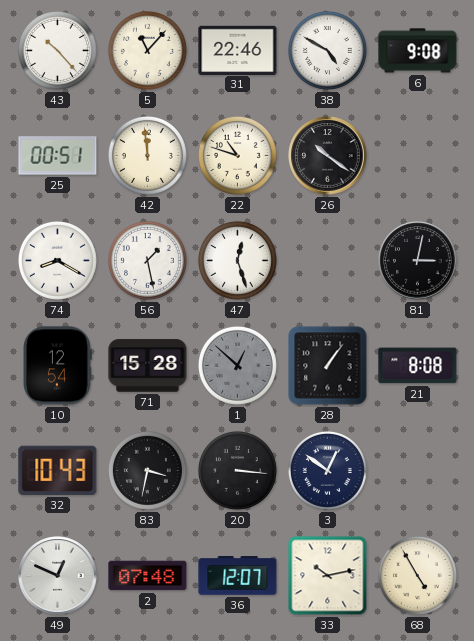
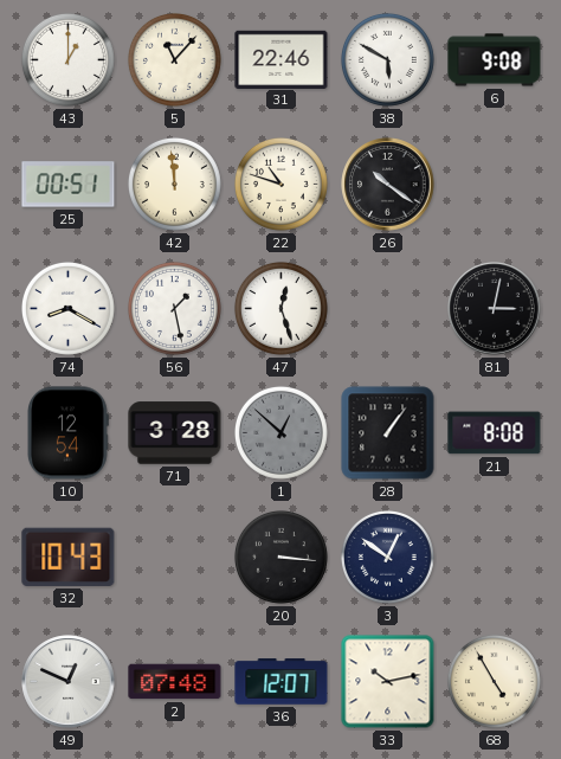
43: 10:23 -> 1:00
38: 4:50 -> 5:50
71: 15:28 -> 3:28
83: 3:32 -> none
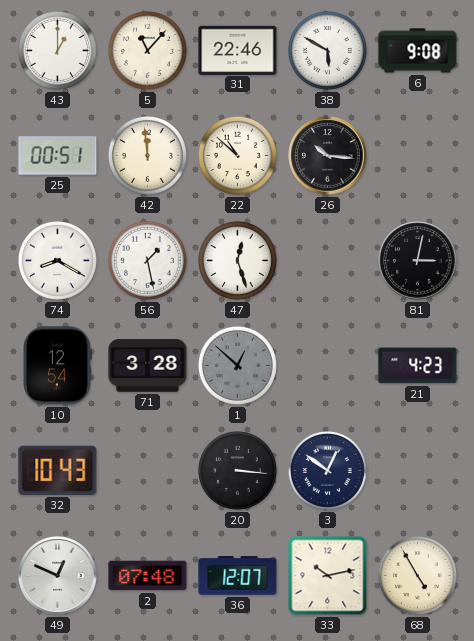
22: 10:48 -> 10:52
26: 10:21 -> 10:16
28: 1:06 -> none
21: 8:08 -> 4:23
